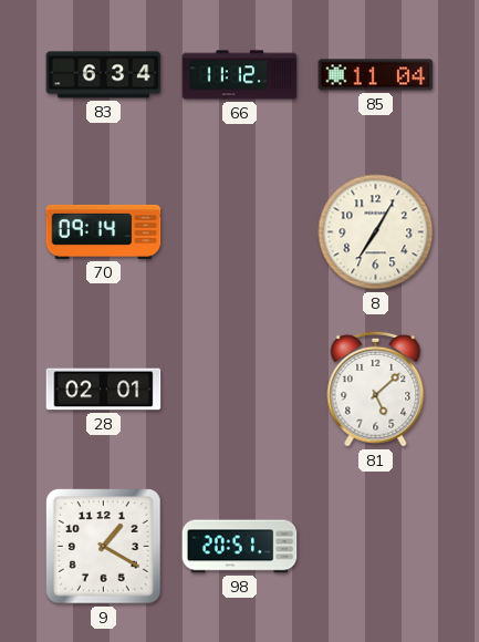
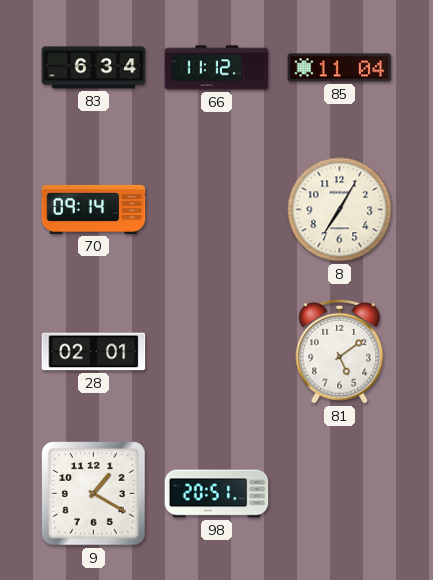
81: 5:08 -> 5:09
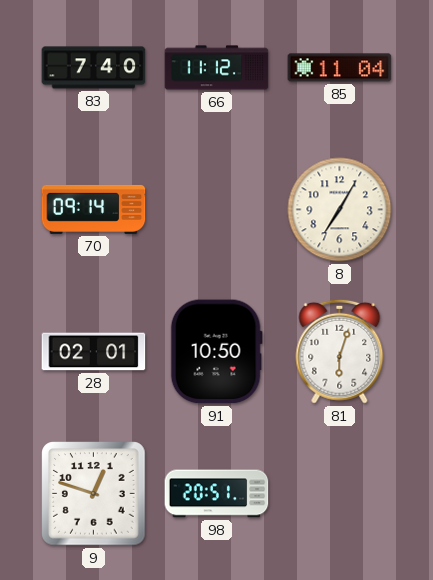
83: 6:34 -> 7:40
91: none -> 10:50
81: 5:09 -> 6:03
9: 1:20 -> 12:48
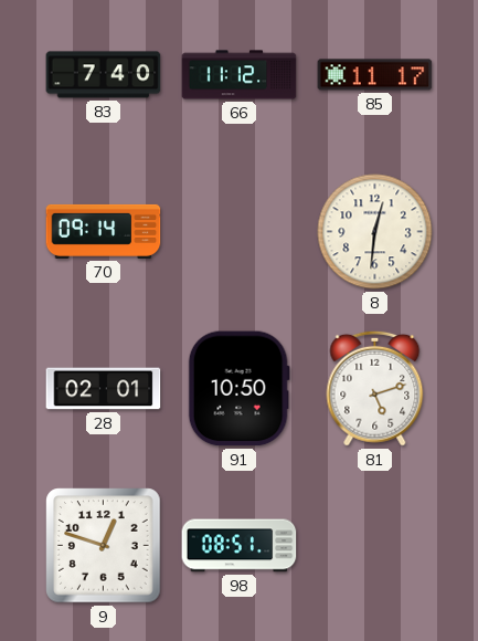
85: 11:04 -> 11:17
8: 7:05 -> 12:31
81: 6:03 -> 5:12
98: 20:51 -> 08:51
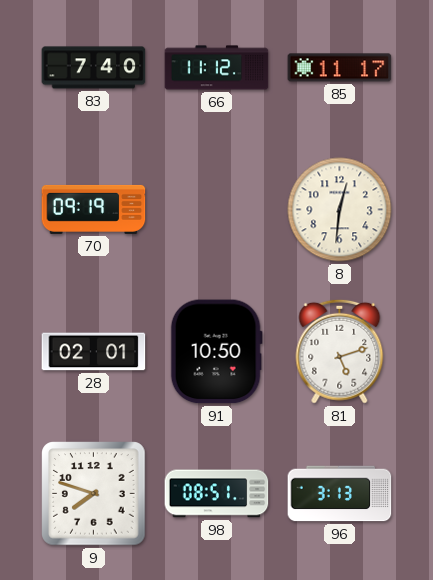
70: 09:14 -> 09:19
9: 12:48 -> 7:48
96: none -> 3:13
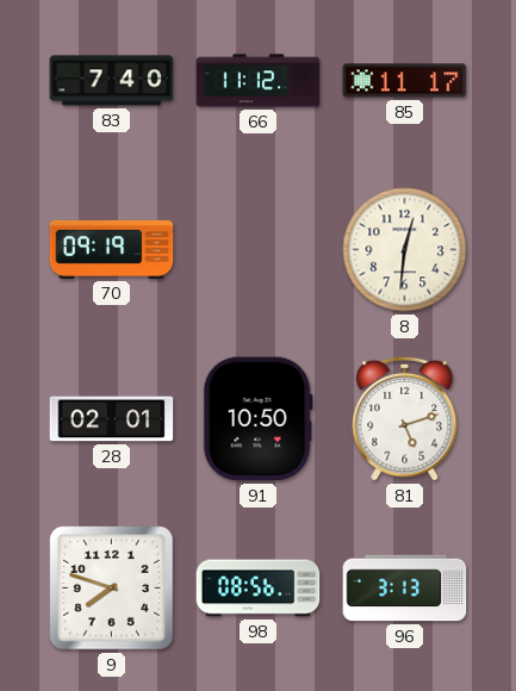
98: 08:51 -> 08:56
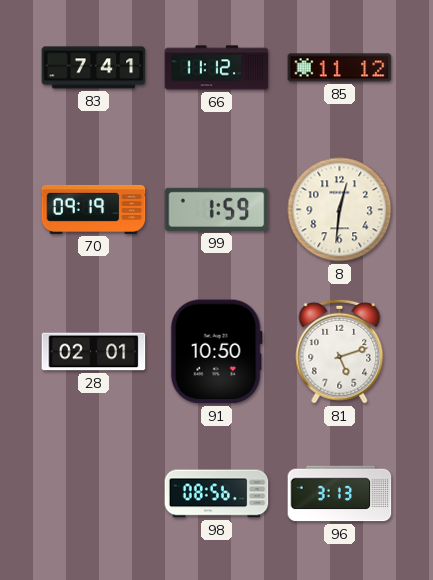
83: 7:40 -> 7:41
85: 11:17 -> 11:12
99: none -> 1:59
9: 7:48 -> none
